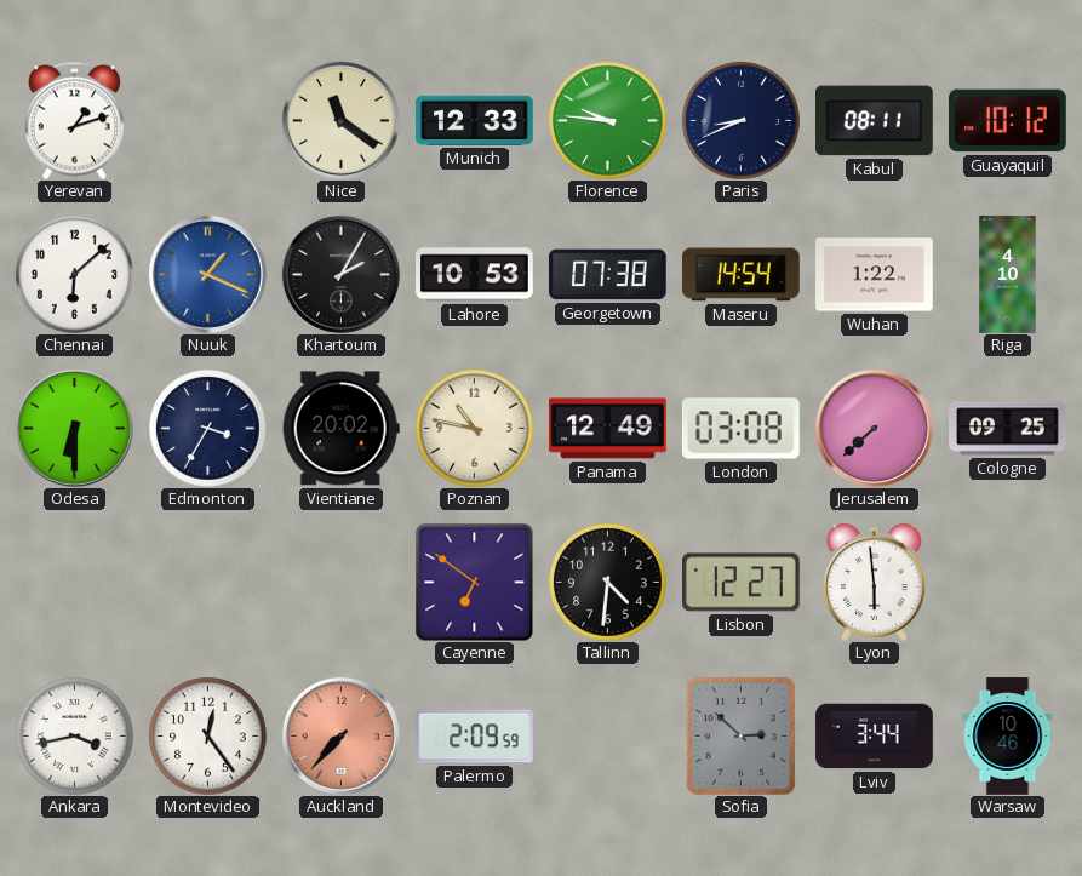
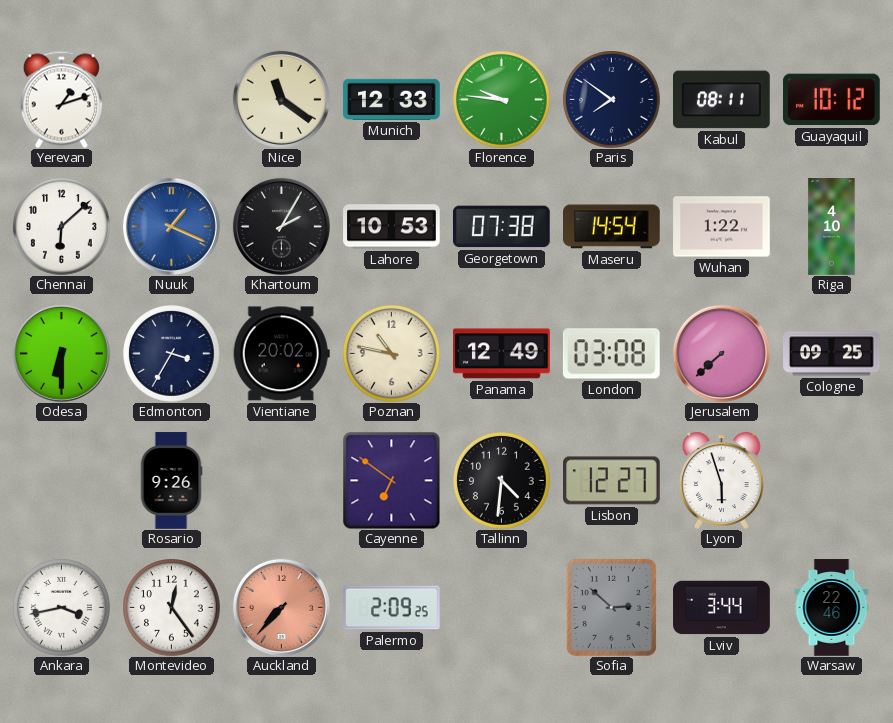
Paris: 8:41 -> 7:51
Rosario: none -> 9:26
Lyon: 5:59 -> 5:57
Palermo: 2:09:59 -> 2:09:25
Warsaw: 10:46 -> 22:46
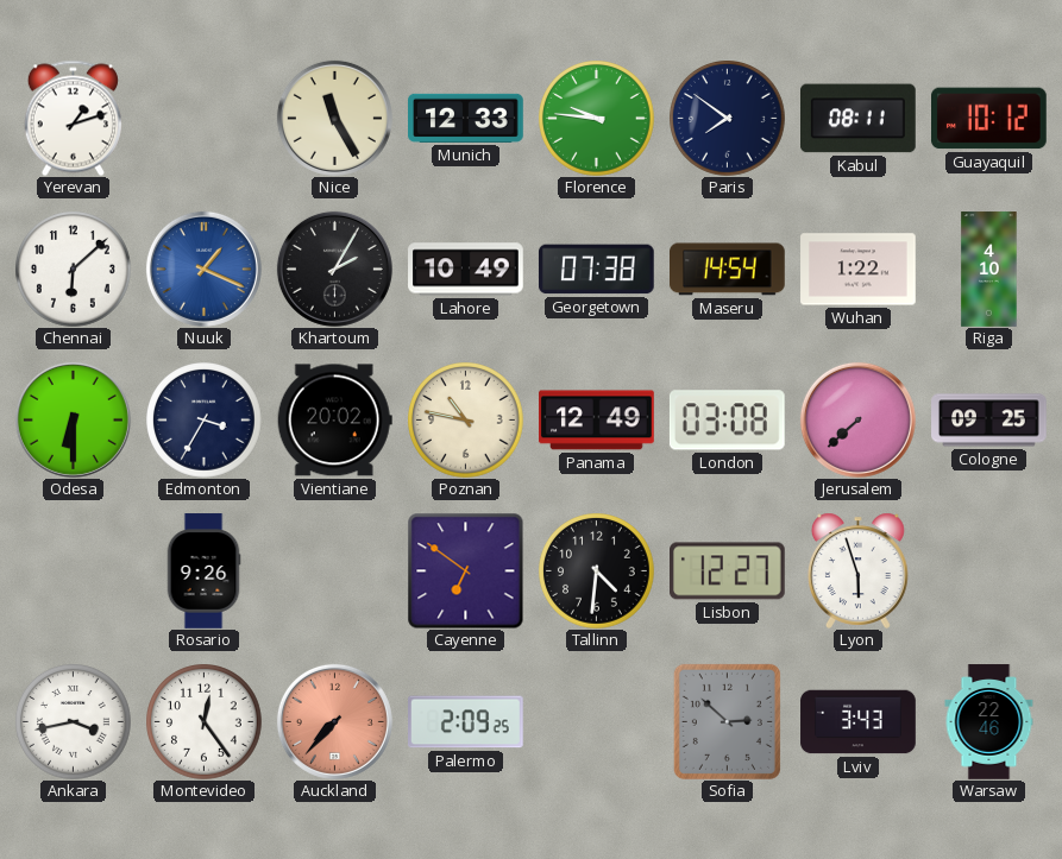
Nice: 11:21 -> 11:25
Lahore: 10:53 -> 10:49
Lviv: 3:44 -> 3:43
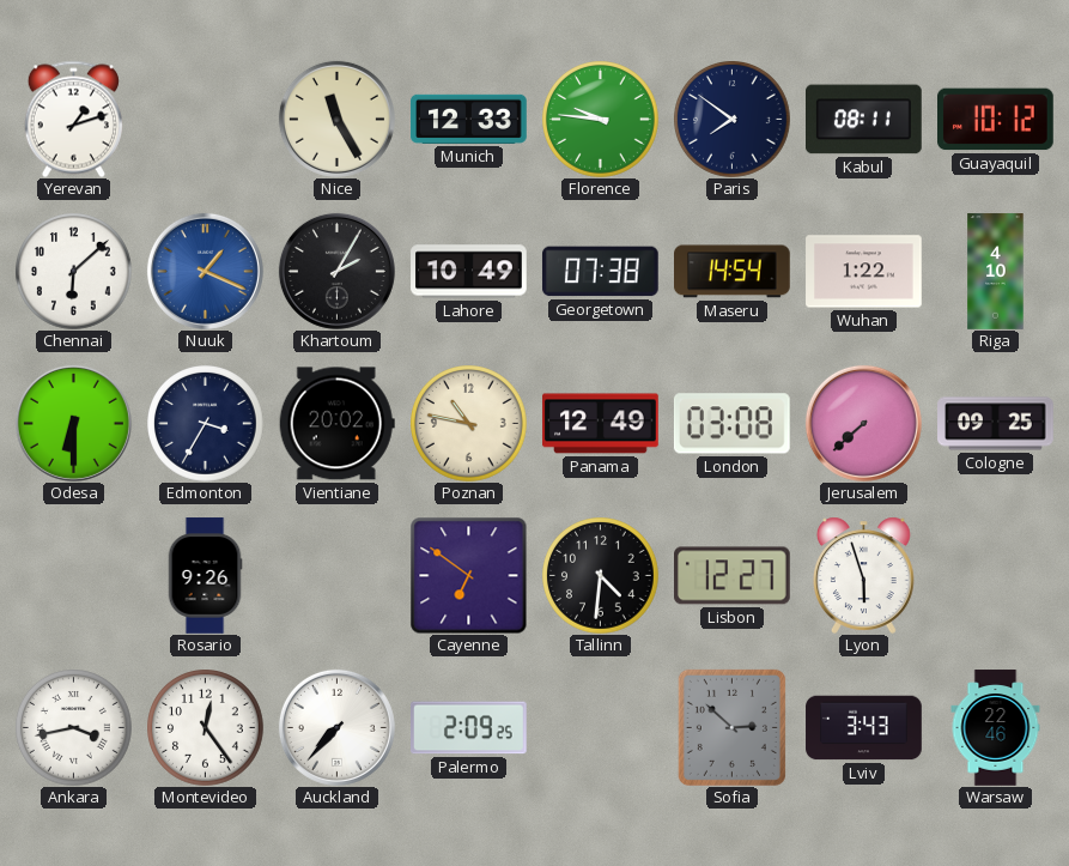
Auckland dial: salmon -> white
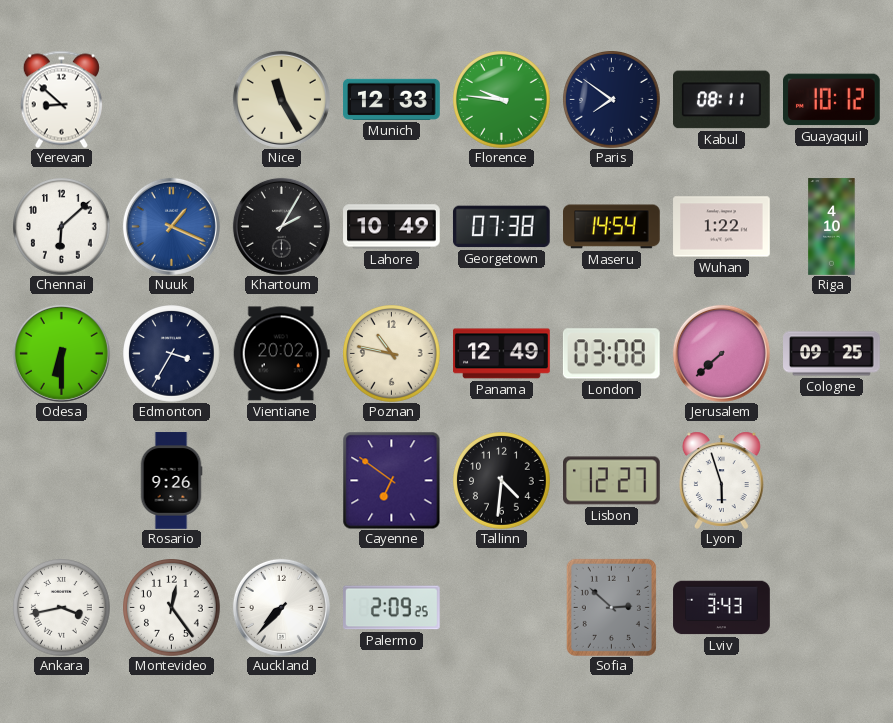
Yerevan: 1:12 -> 8:52
Warsaw: 22:46 -> none
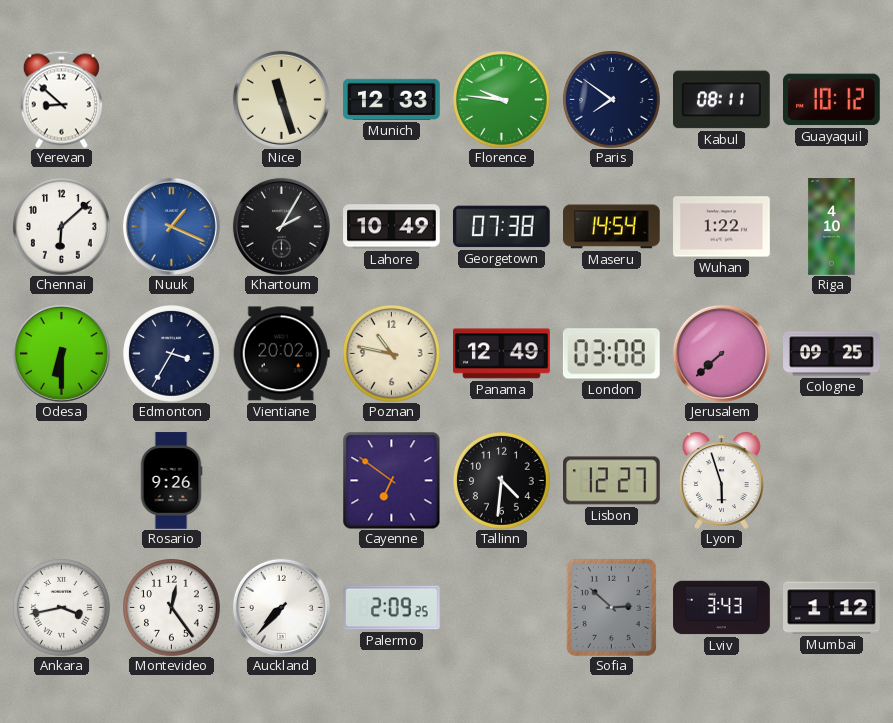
Nice: 11:25 -> 11:27
Mumbai: none -> 1:12
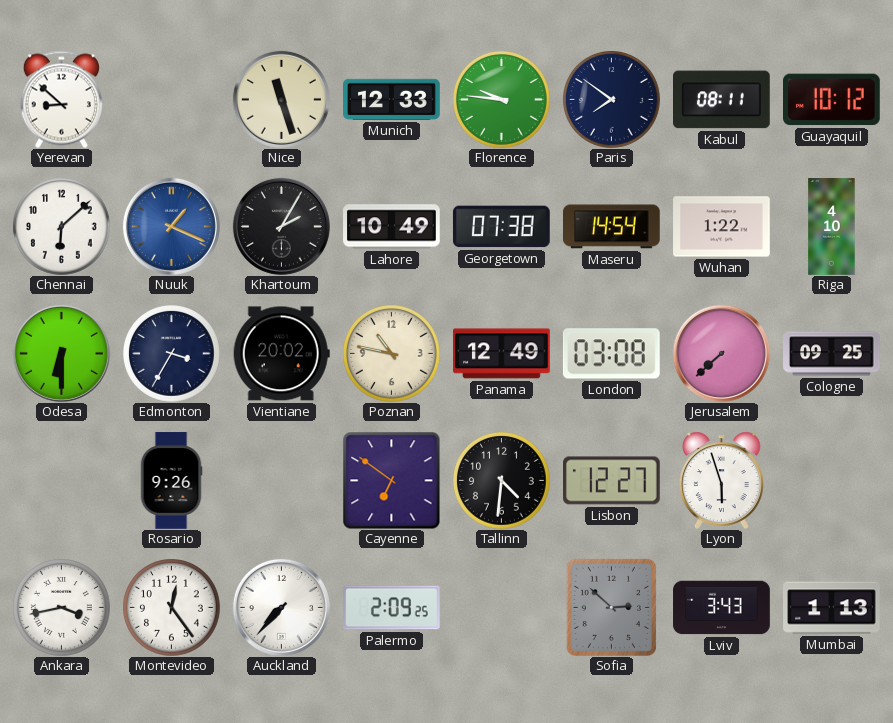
Mumbai: 1:12 -> 1:13
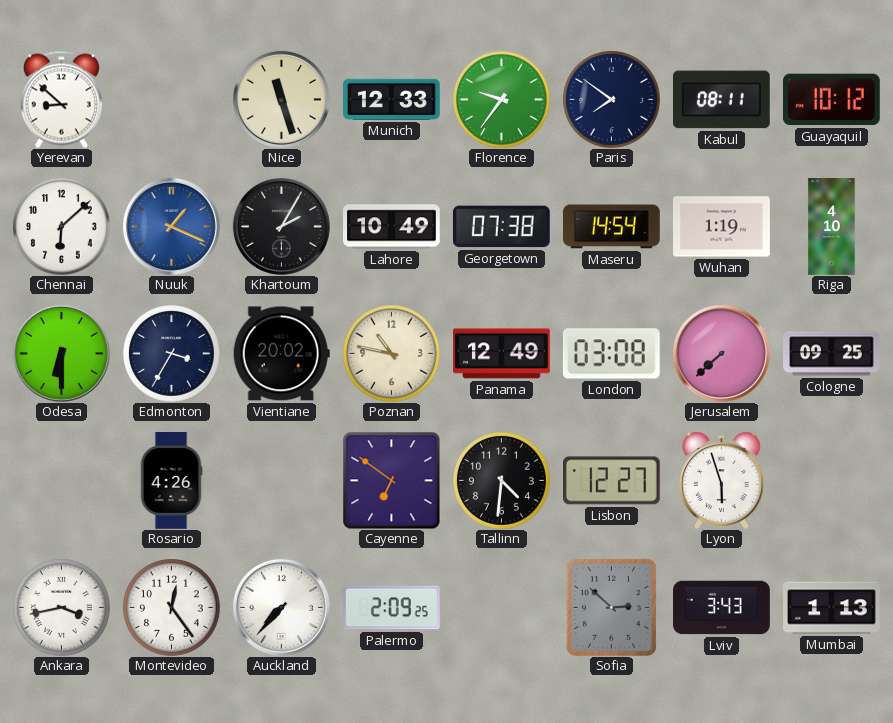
Florence: 9:46 -> 9:36
Wuhan: 1:22 -> 1:19
Rosario: 9:26 -> 4:26
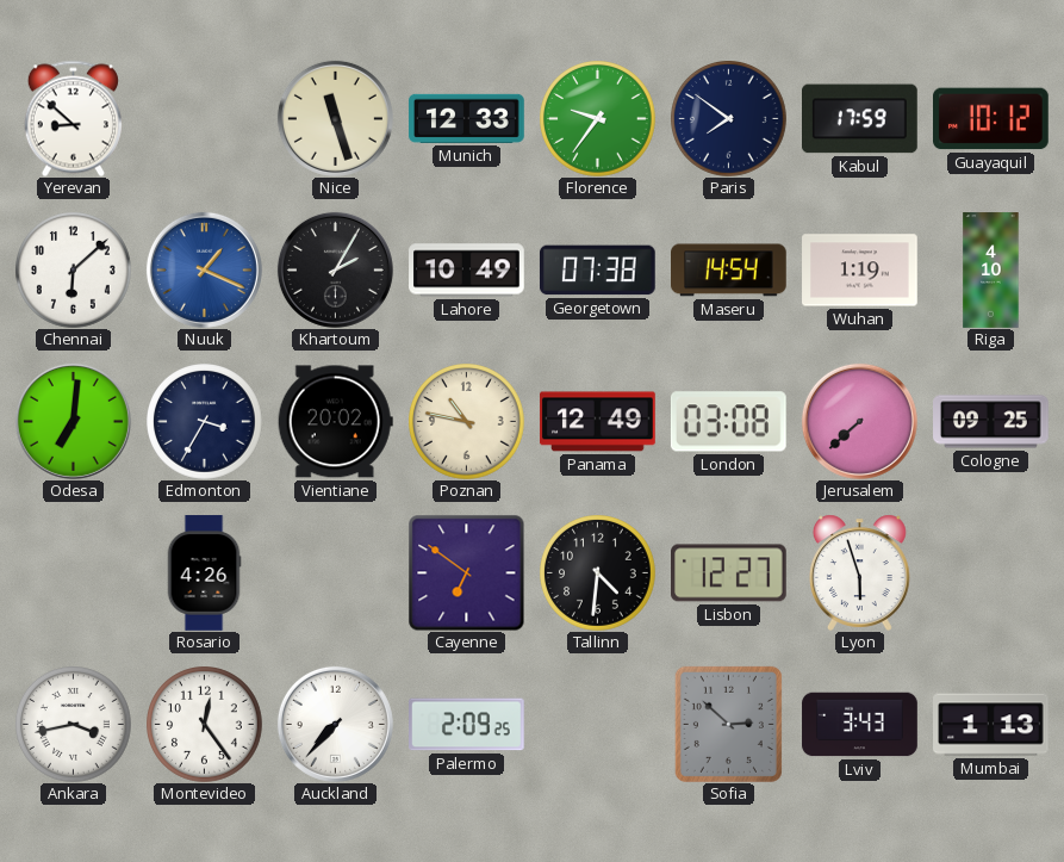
Kabul: 08:11 -> 17:59
Odesa: 6:30 -> 7:01
